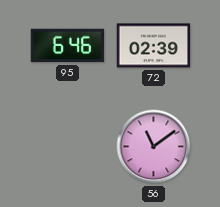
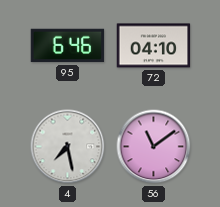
72: 02:39 -> 04:10
4: none -> 7:28
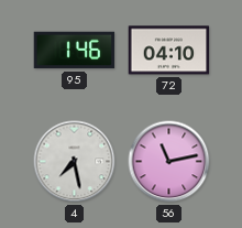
95: 6:46 -> 1:46
56: 11:09 -> 11:13
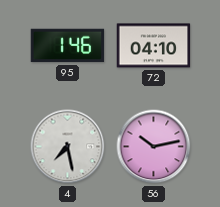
56: 11:13 -> 10:13
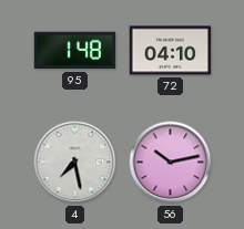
95: 1:46 -> 1:48
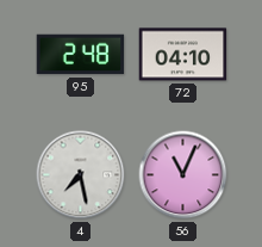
95: 1:48 -> 2:48
56: 10:13 -> 11:04
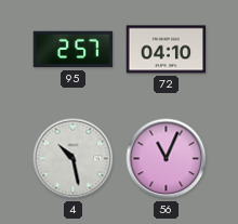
95: 2:48 -> 2:57
4: 7:28 -> 10:28
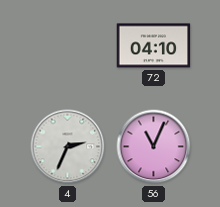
95: 2:57 -> none
4: 10:28 -> 2:34
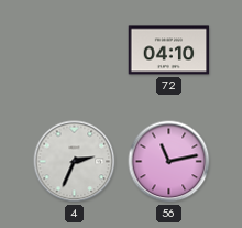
56: 11:04 -> 11:13
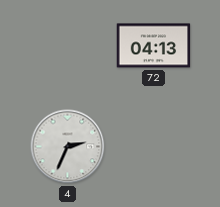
72: 04:10 -> 04:13
56: 11:13 -> none
